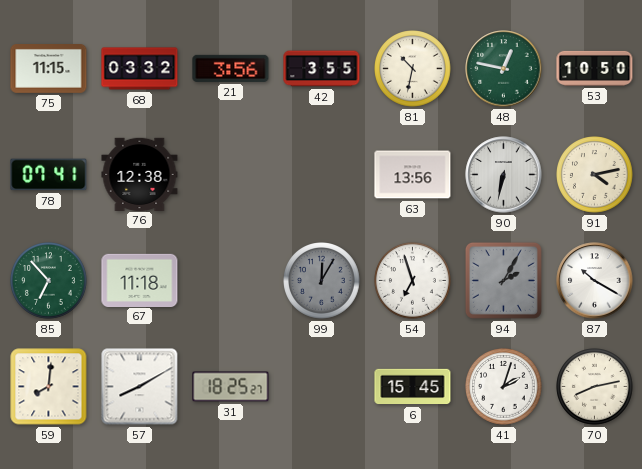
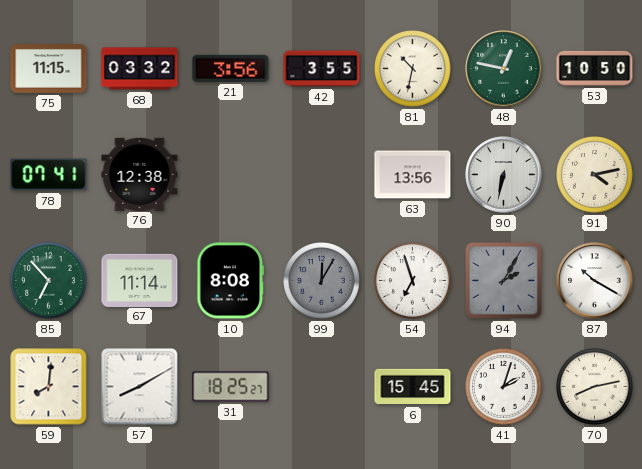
67: 11:18 -> 11:14
10: none -> 8:08
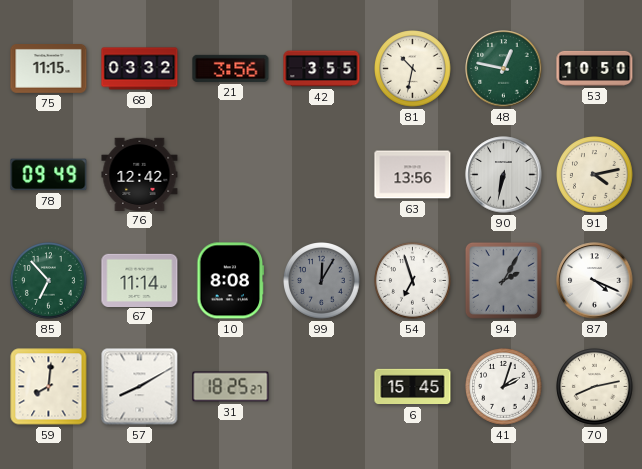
78: 07:41 -> 09:49
76: 12:38 -> 12:42
87: 10:20 -> 4:19
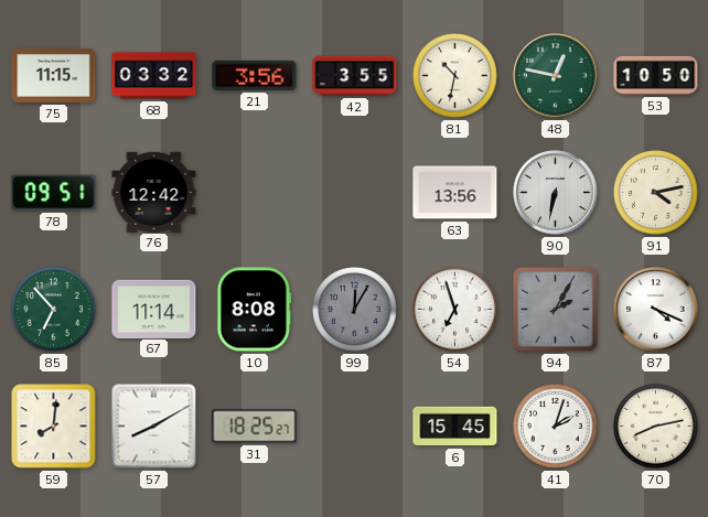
78: 09:49 -> 09:51
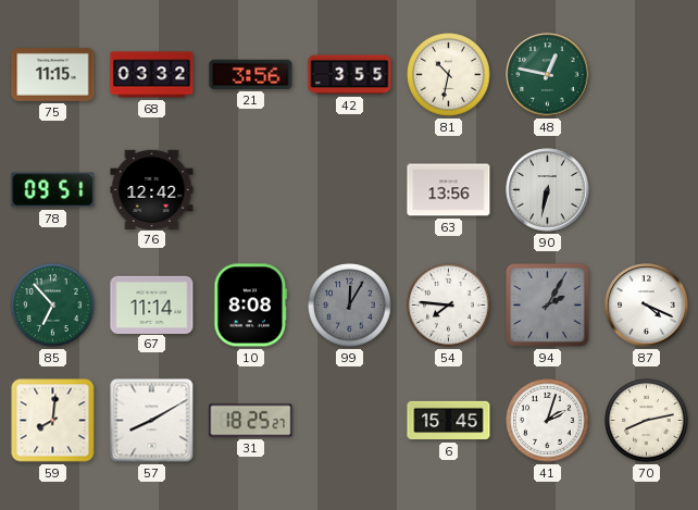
53: 10:50 -> none
91: 4:13 -> none
54: 6:57 -> 7:46
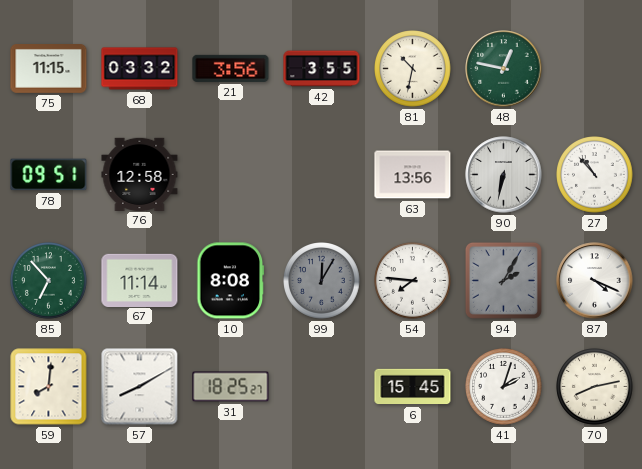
76: 12:42 -> 12:58
27: none -> 10:53
